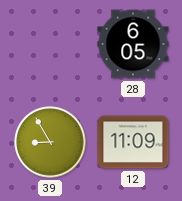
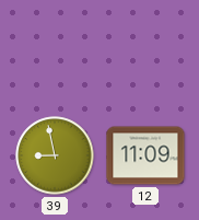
28: 6:05 -> none
39: 8:55 -> 8:58
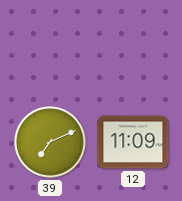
39: 8:58 -> 7:11
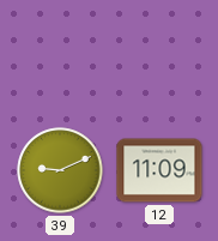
39: 7:11 -> 9:11
